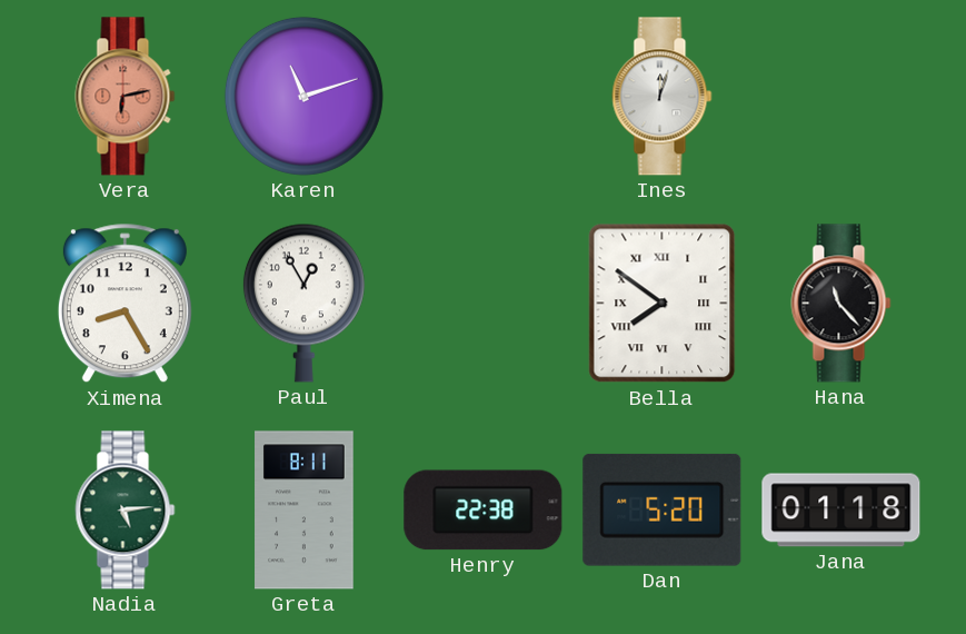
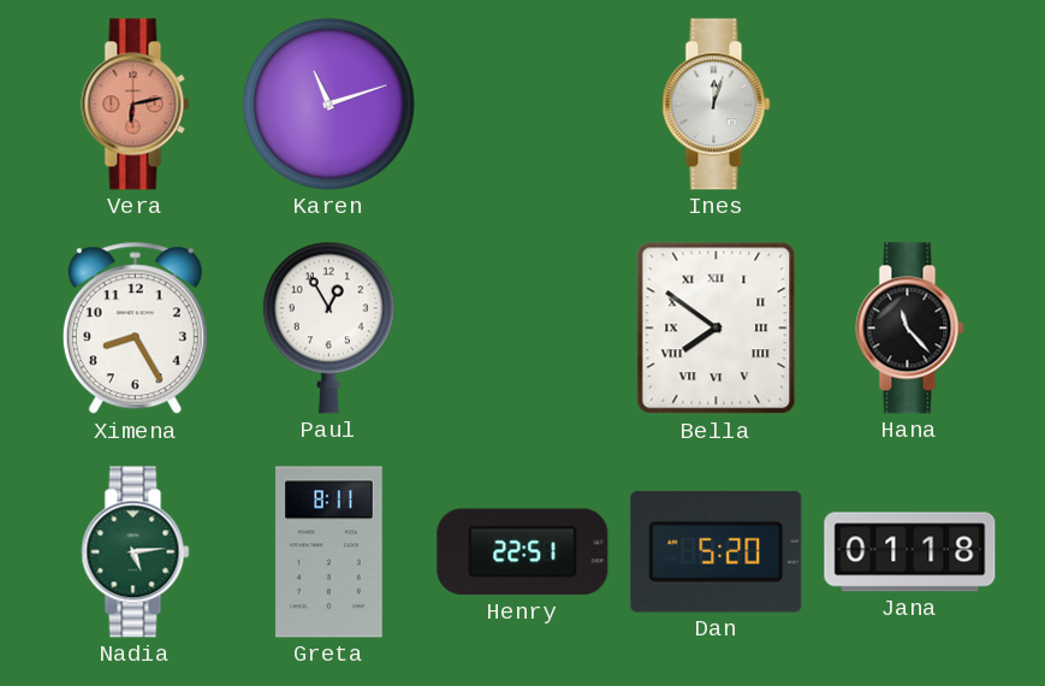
Henry: 22:38 -> 22:51
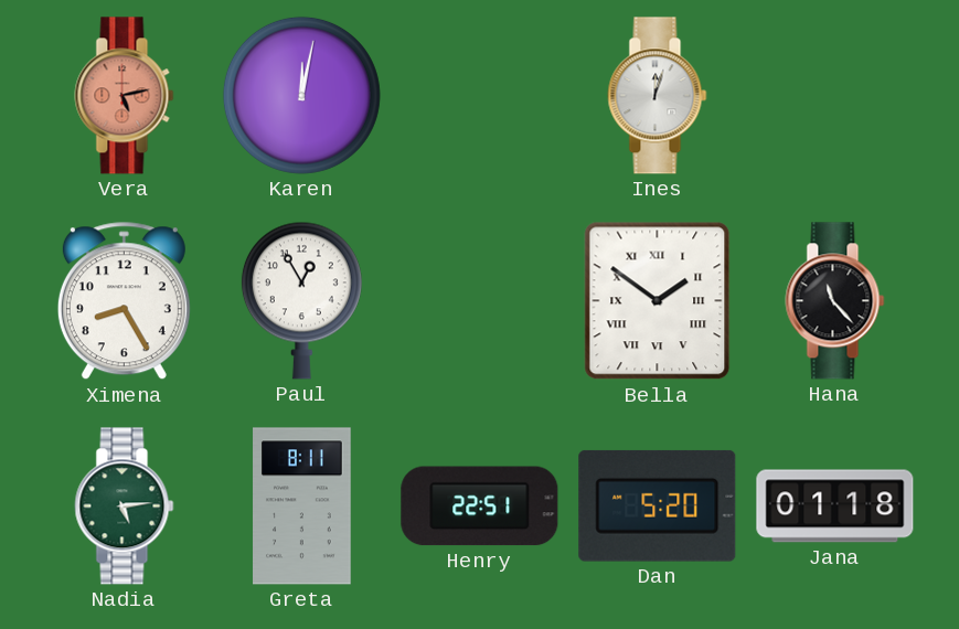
Vera: 6:13 -> 5:13
Karen: 11:12 -> 12:02
Bella: 7:51 -> 1:51
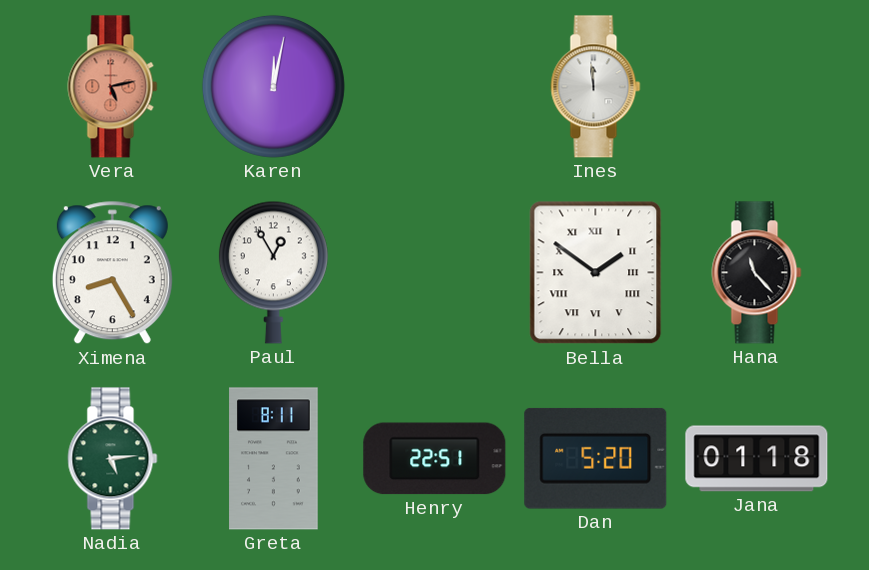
Ines: 12:03 -> 11:59
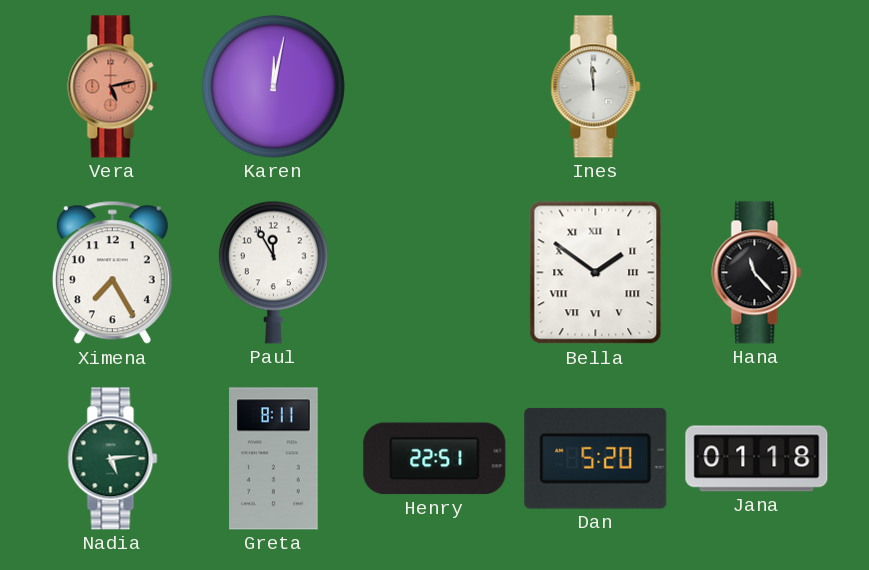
Ximena: 8:25 -> 7:25
Paul: 12:55 -> 11:55
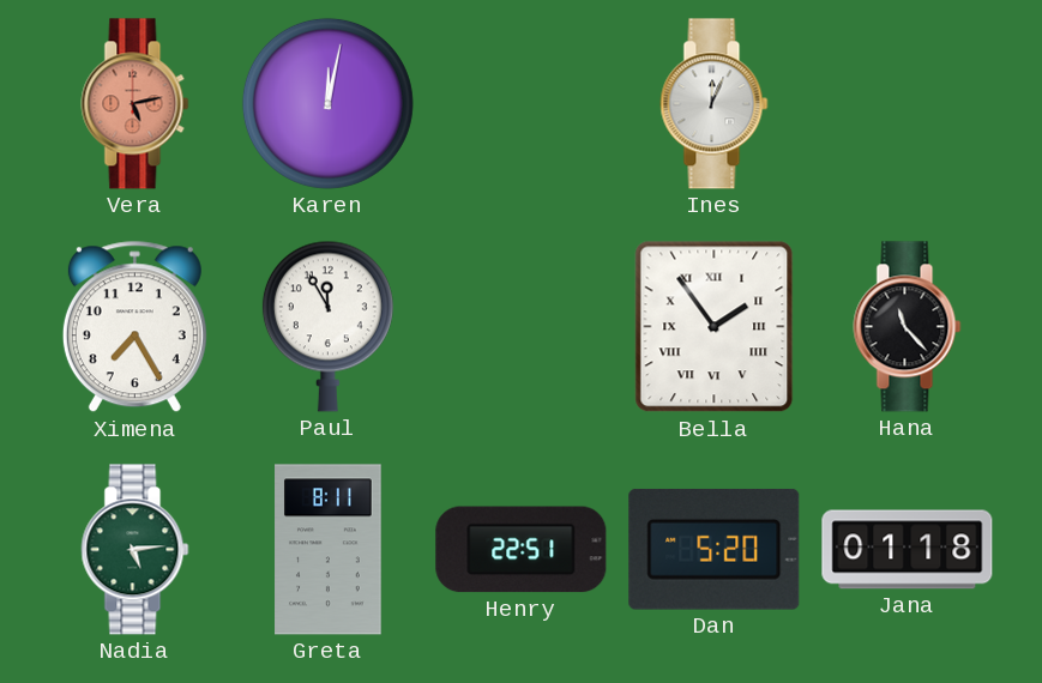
Ines: 11:59 -> 12:04
Bella: 1:51 -> 1:54
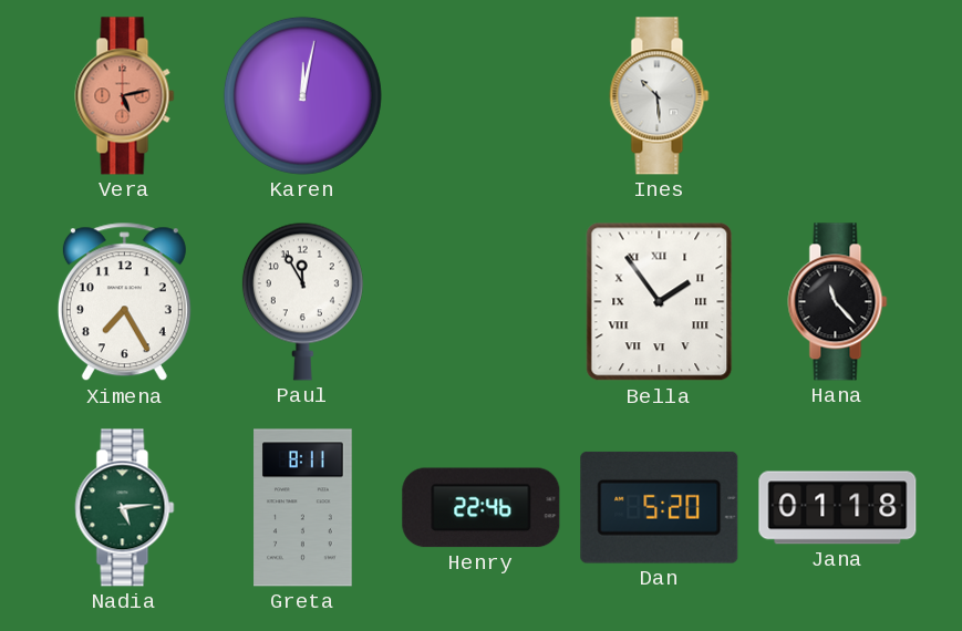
Ines: 12:04 -> 10:29
Henry: 22:51 -> 22:46
